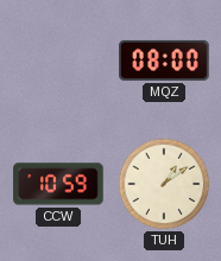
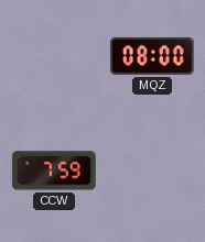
CCW: 10:59 -> 7:59
TUH: 1:09 -> none
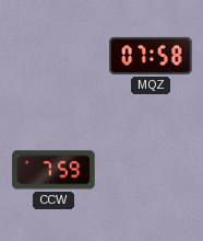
MQZ: 08:00 -> 07:58
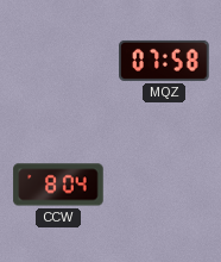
CCW: 7:59 -> 8:04
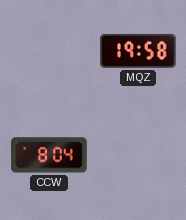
MQZ: 07:58 -> 19:58
